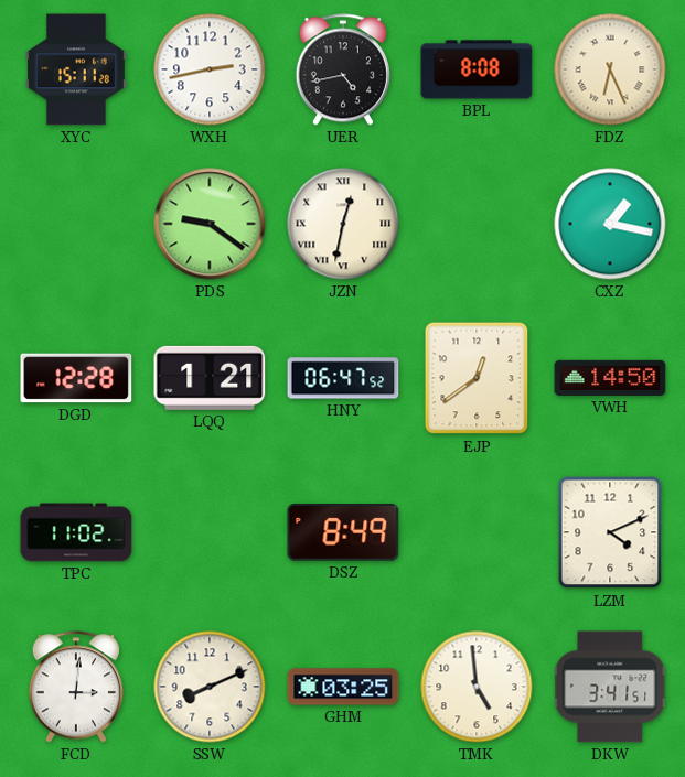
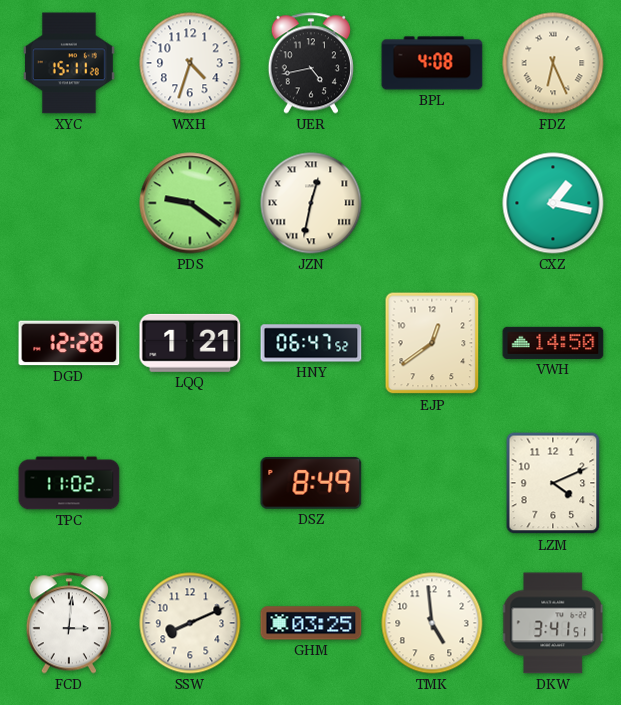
WXH: 2:43 -> 4:33
BPL: 8:08 -> 4:08
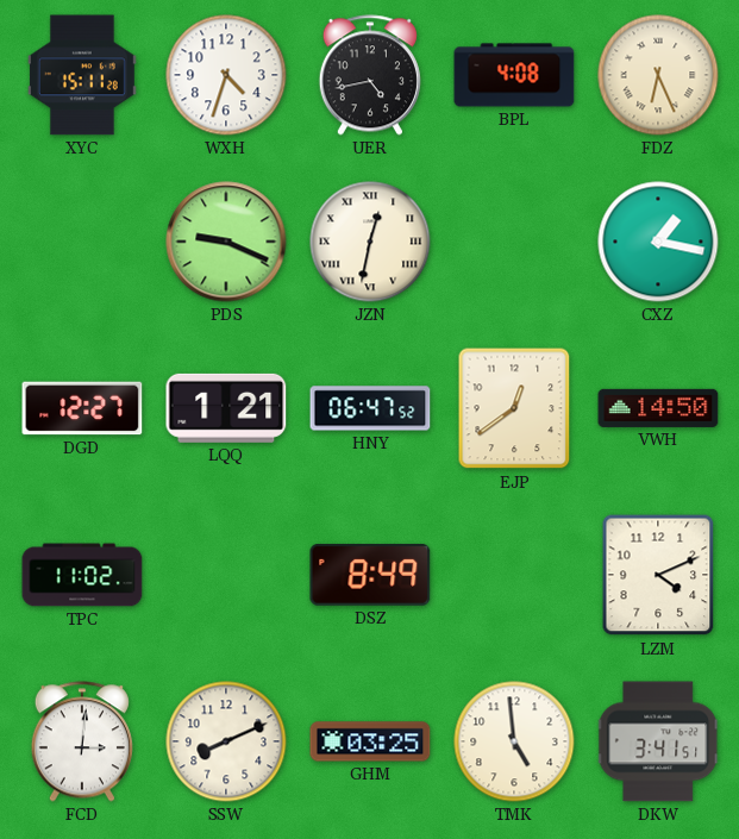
PDS: 9:21 -> 9:19
DGD: 12:28 -> 12:27
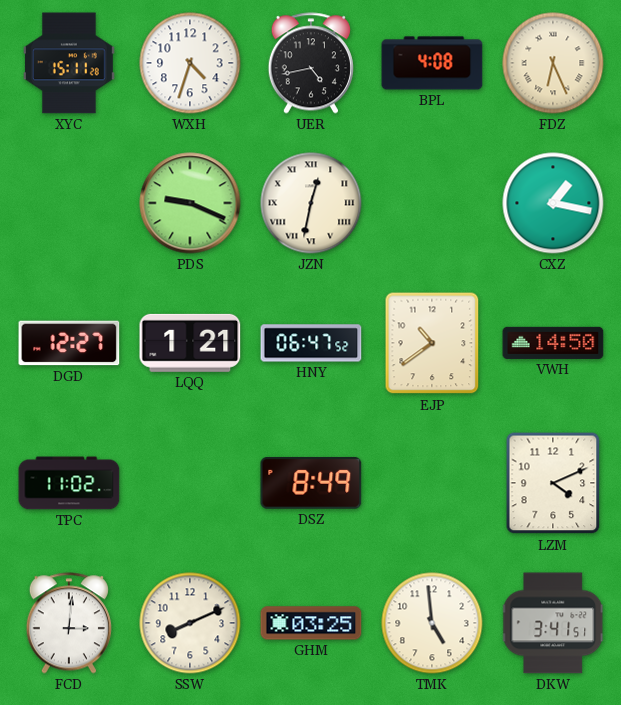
EJP: 12:39 -> 10:39
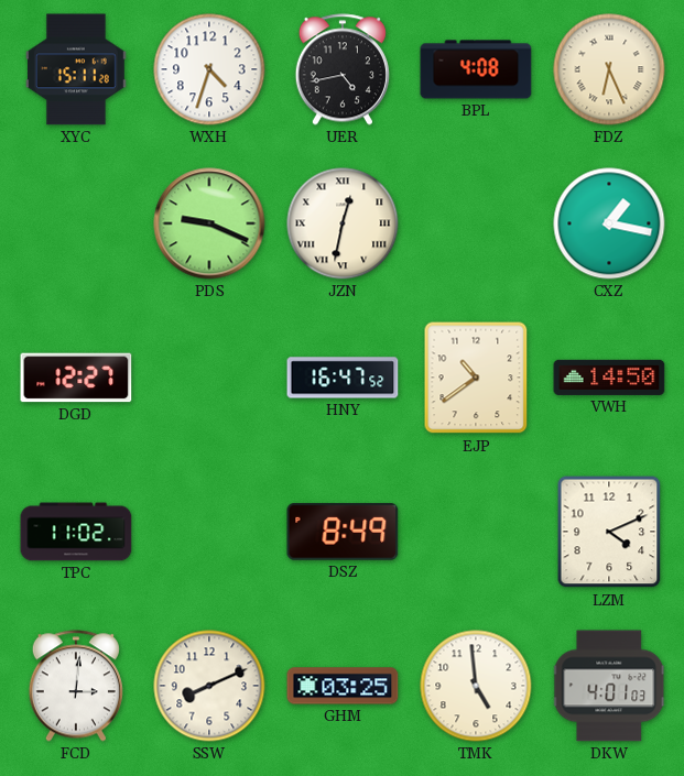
LQQ: 1:21 -> none
HNY: 06:47 -> 16:47
DKW: 3:41 -> 4:01
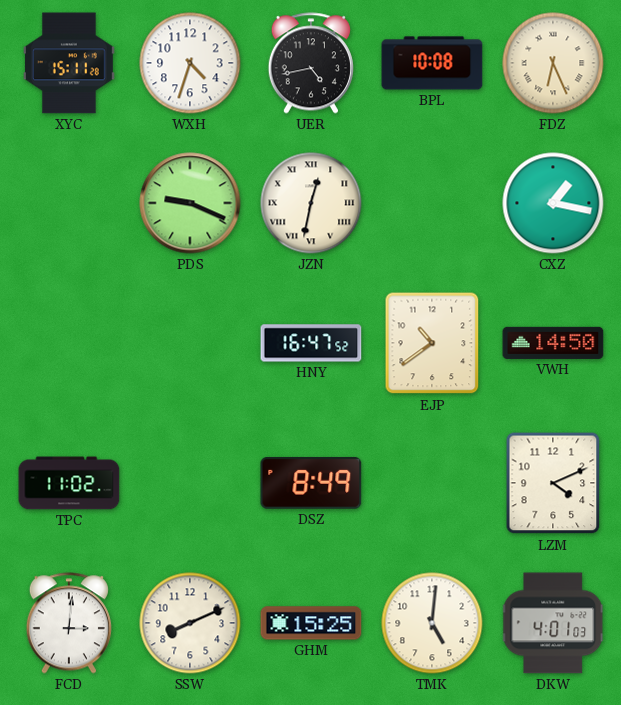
BPL: 4:08 -> 10:08
DGD: 12:27 -> none
GHM: 03:25 -> 15:25
TMK: 4:59 -> 5:01
